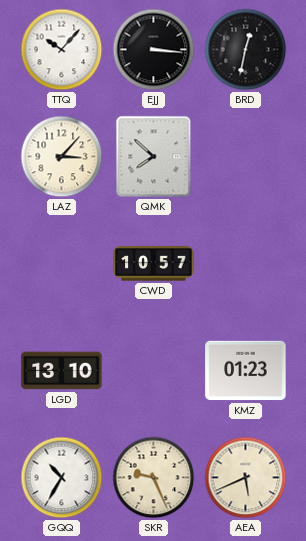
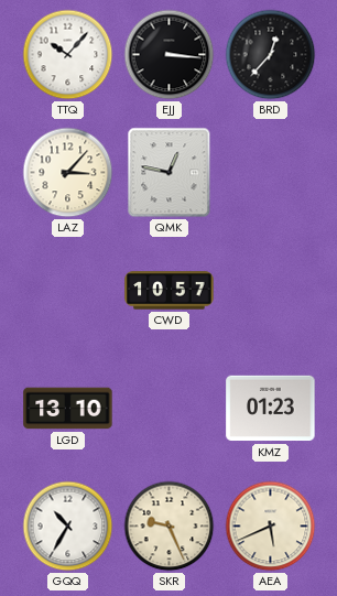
BRD: 12:32 -> 12:37
QMK: 7:52 -> 12:47
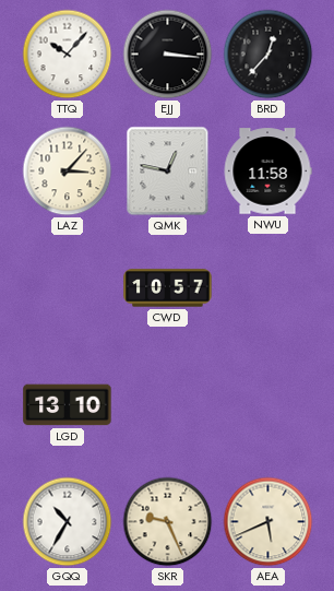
NWU: none -> 11:58
KMZ: 01:23 -> none
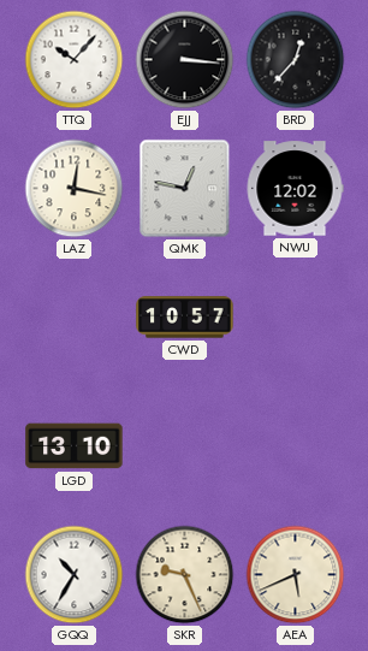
LAZ: 3:07 -> 12:17
NWU: 11:58 -> 12:02
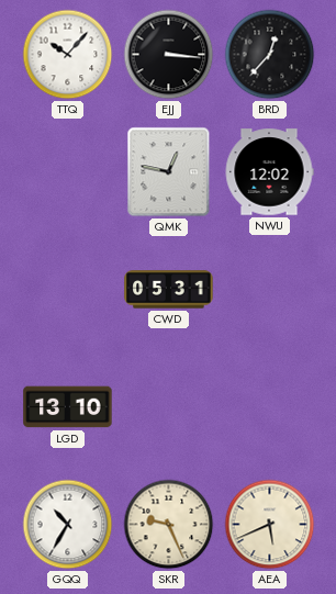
LAZ: 12:17 -> none
CWD: 10:57 -> 05:31
